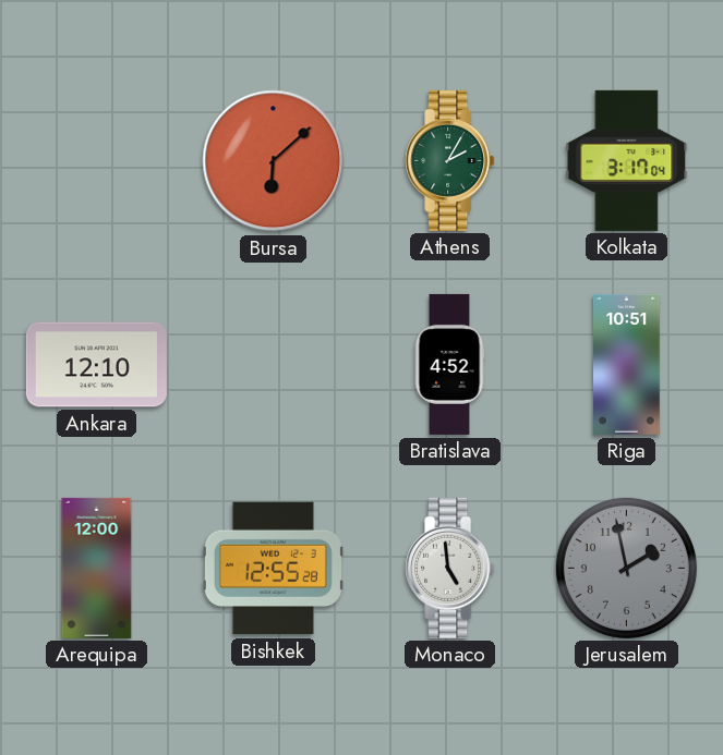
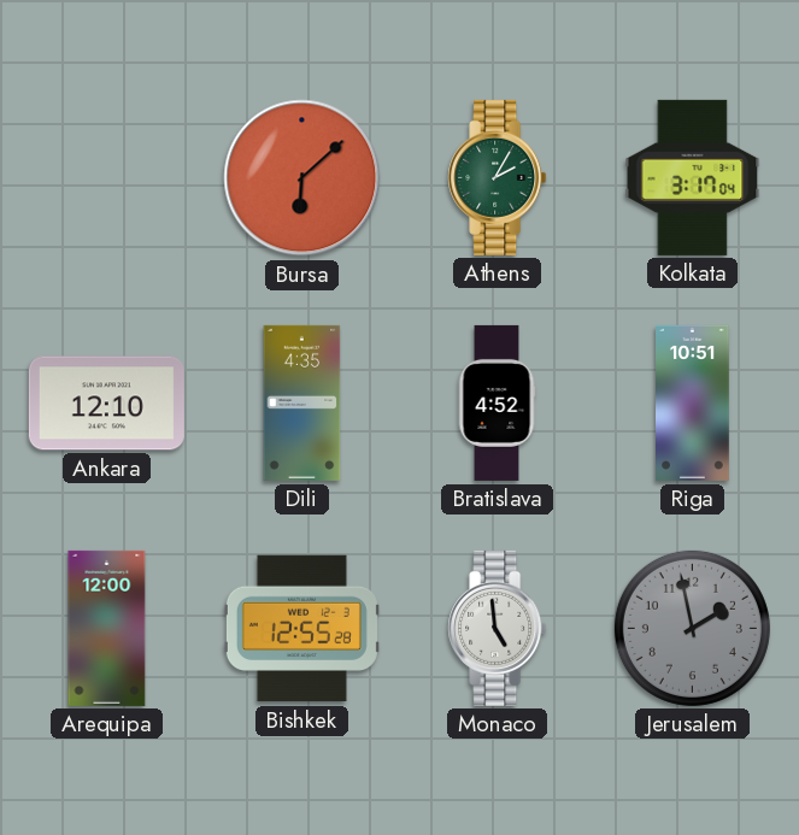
Dili: none -> 4:35
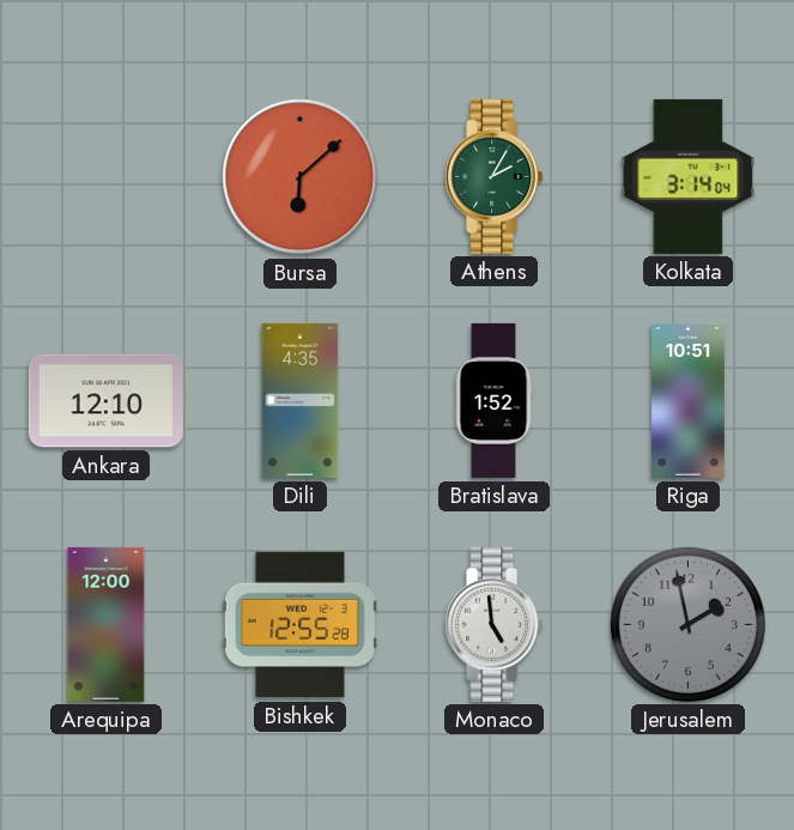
Kolkata: 3:17 -> 3:14
Bratislava: 4:52 -> 1:52
